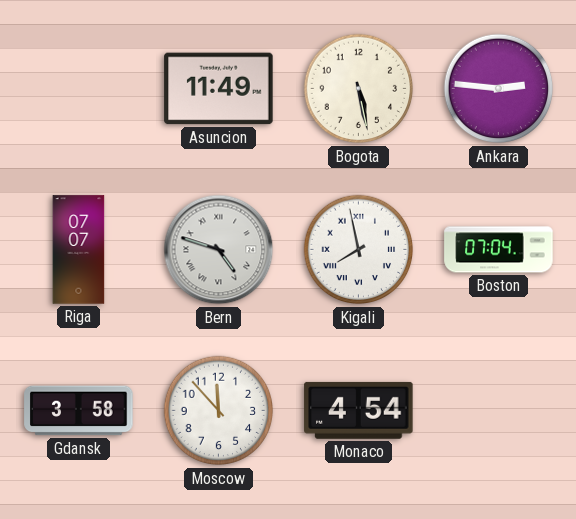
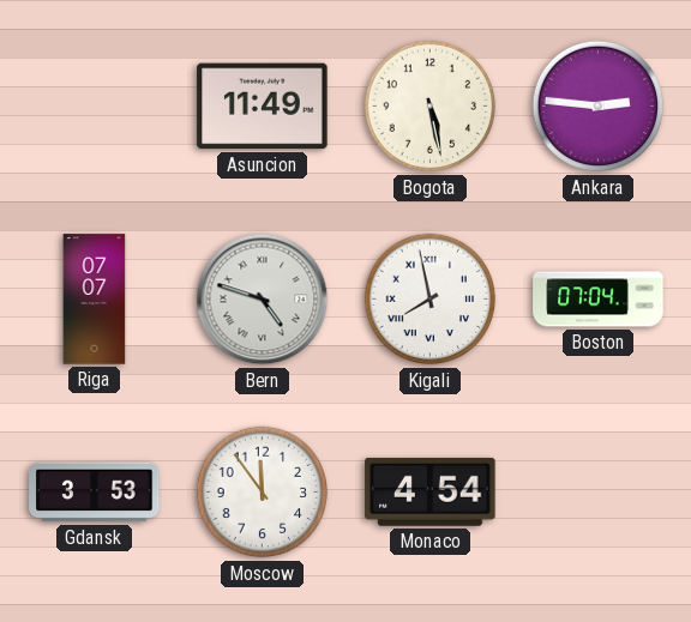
Gdansk: 3:58 -> 3:53
Moscow: 11:53 -> 11:54
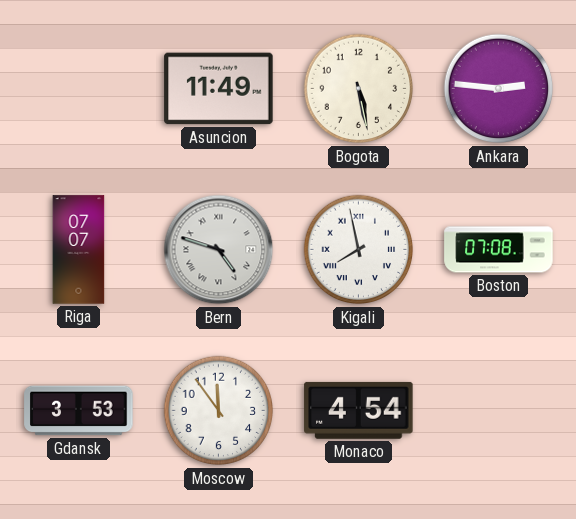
Boston: 07:04 -> 07:08
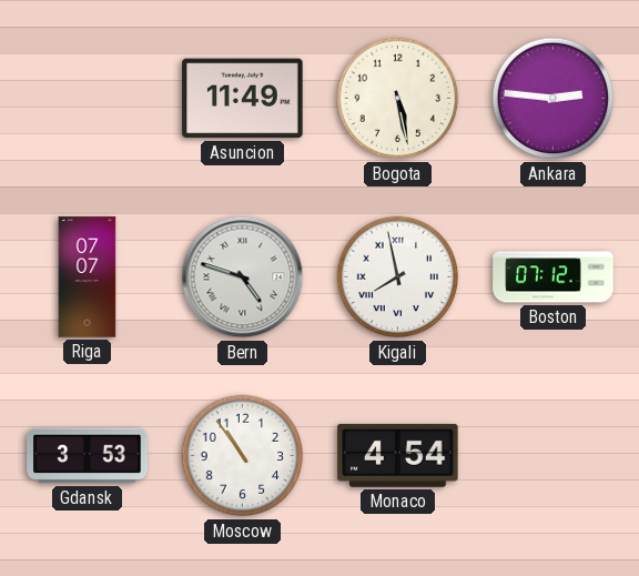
Boston: 07:08 -> 07:12
Moscow: 11:54 -> 10:54
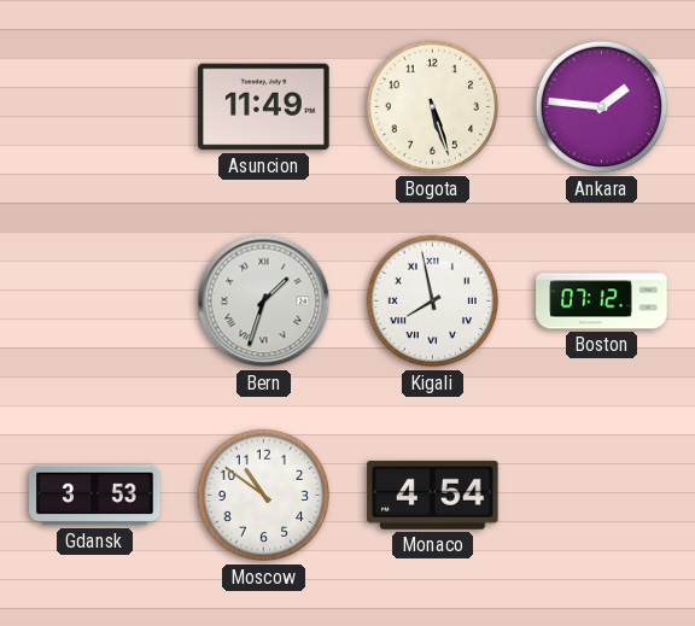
Bogota: 5:28 -> 5:27
Ankara: 2:46 -> 1:46
Riga: 07:07 -> none
Bern: 4:48 -> 1:33
Moscow: 10:54 -> 10:51
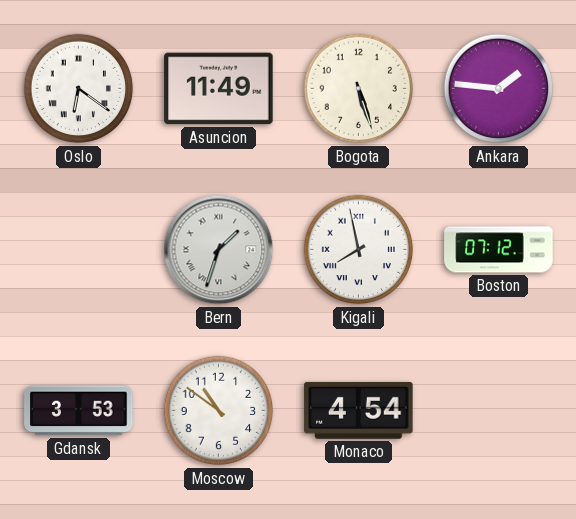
Oslo: none -> 6:21
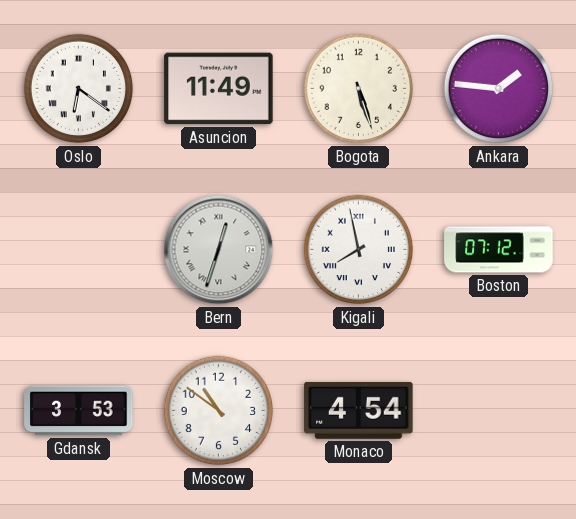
Bern: 1:33 -> 12:33
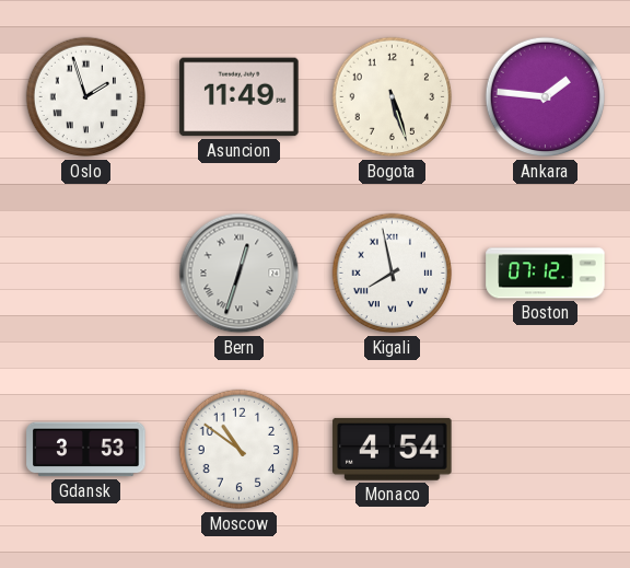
Oslo: 6:21 -> 1:57
